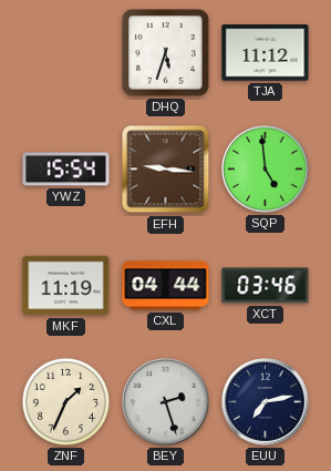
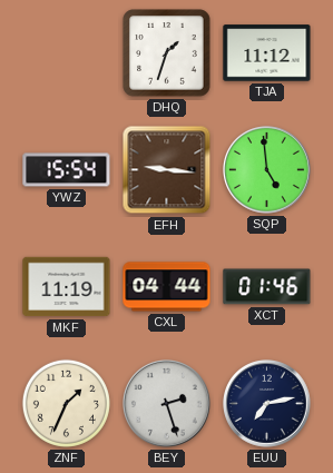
DHQ: 5:33 -> 1:33
XCT: 03:46 -> 01:46
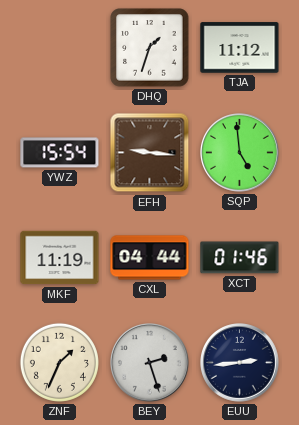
EUU: 7:13 -> 2:44
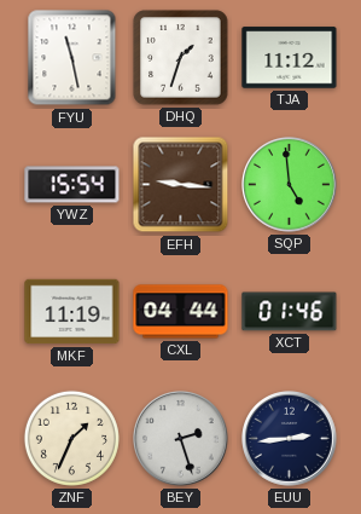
FYU: none -> 11:28
